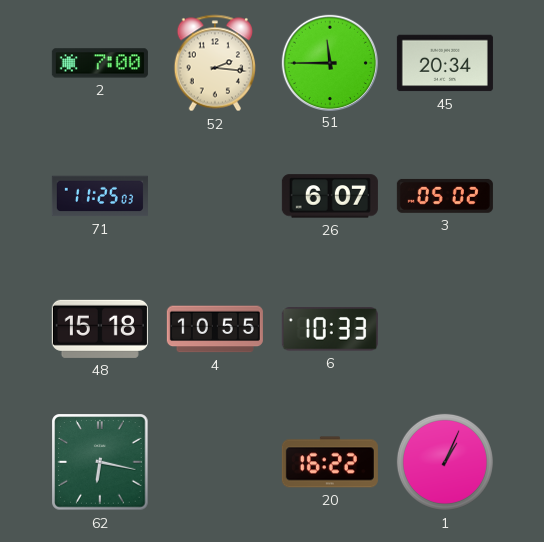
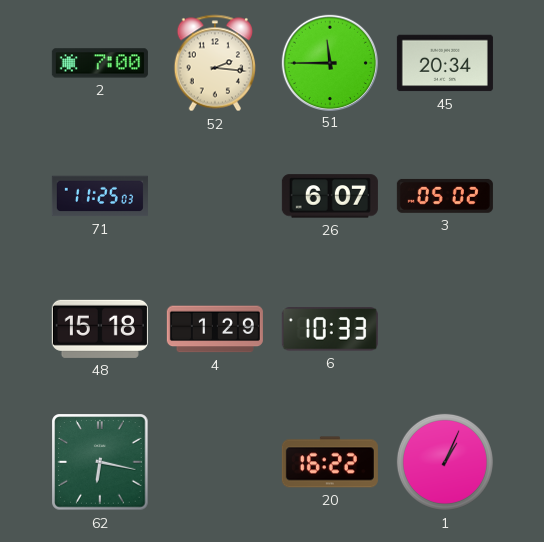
4: 10:55 -> 1:29
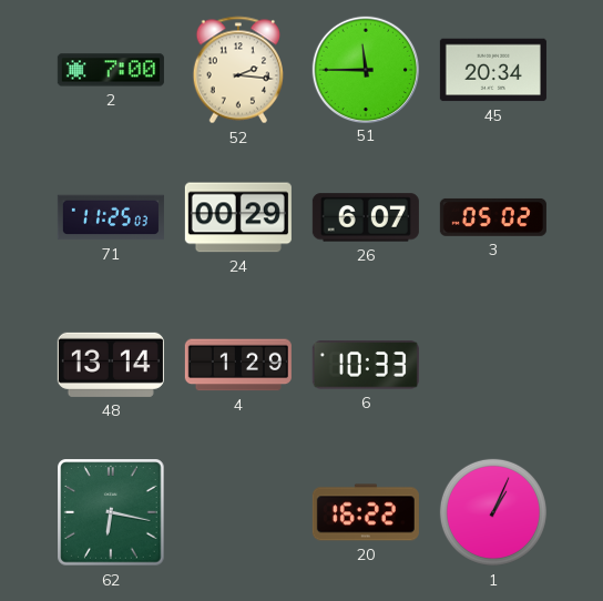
24: none -> 00:29
48: 15:18 -> 13:14
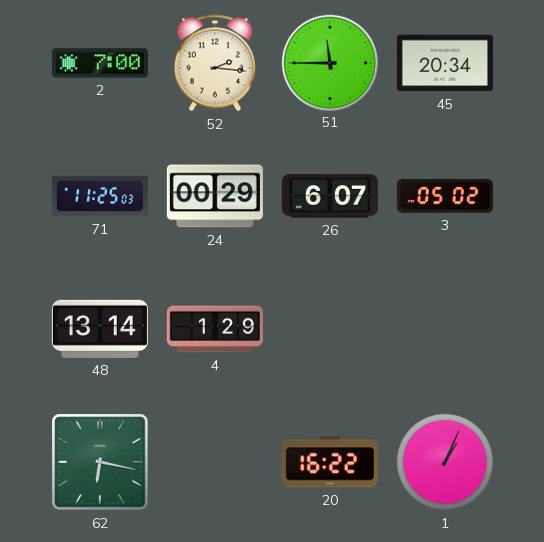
6: 10:33 -> none
